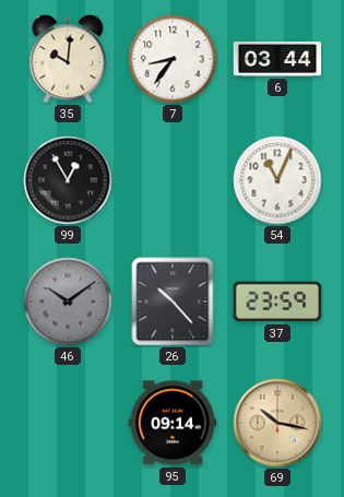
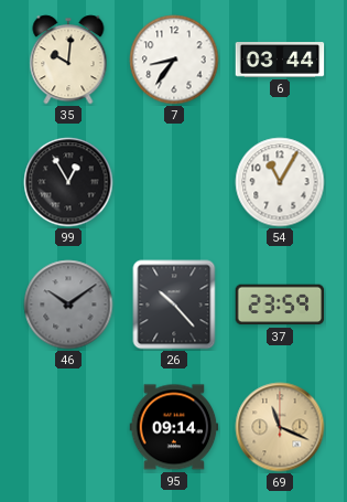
54: 11:04 -> 11:05
69: 10:17 -> 11:19
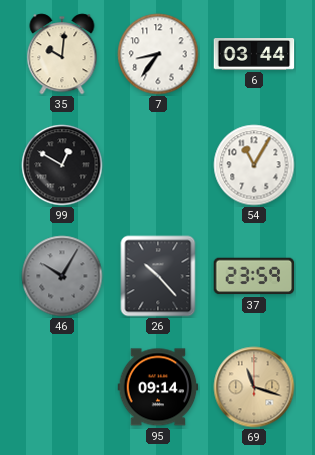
99: 12:55 -> 12:50
46: 10:09 -> 10:05
69: 11:19 -> 11:18
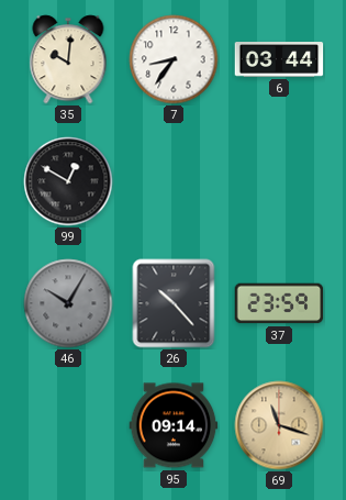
54: 11:05 -> none
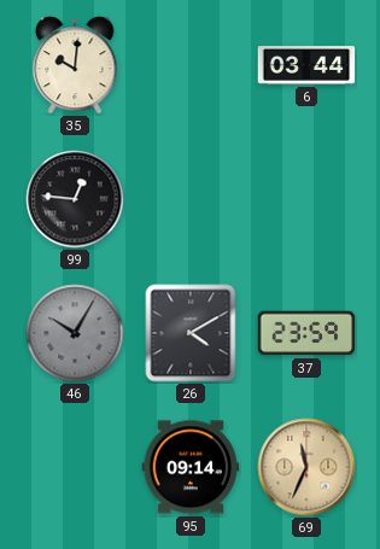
7: 8:36 -> none
99: 12:50 -> 12:46
26: 10:23 -> 4:10
69: 11:18 -> 11:34
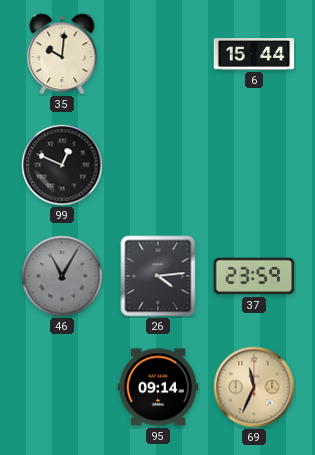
6: 03:44 -> 15:44
99: 12:46 -> 12:49
46: 10:05 -> 11:05
26: 4:10 -> 4:14
